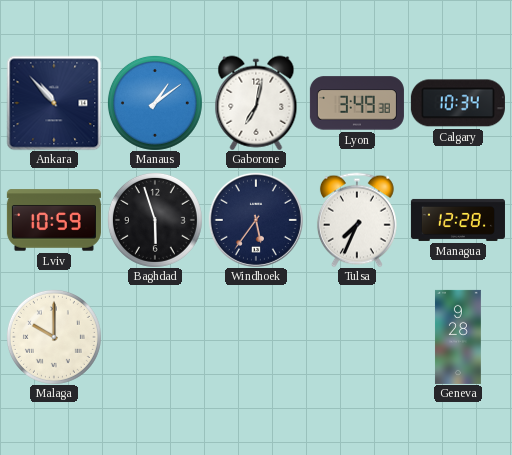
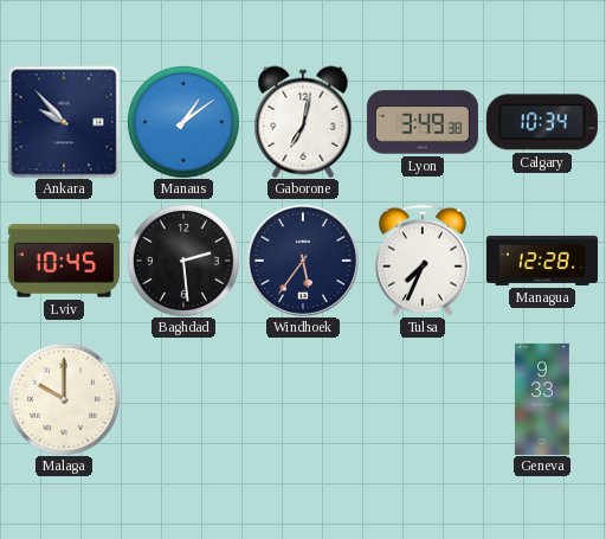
Ankara: 10:53 -> 9:53
Lviv: 10:59 -> 10:45
Baghdad: 5:57 -> 2:29
Geneva: 9:28 -> 9:33
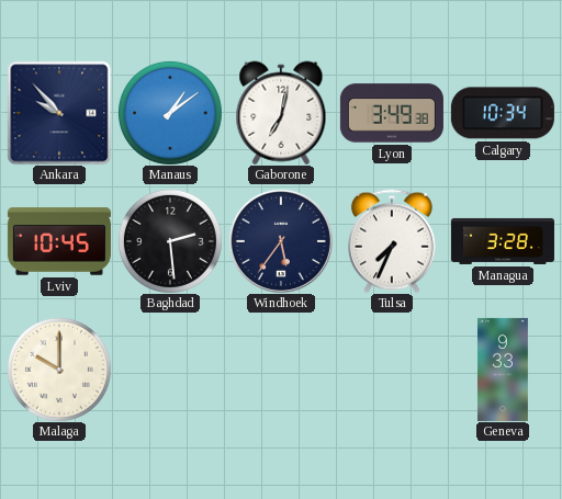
Managua: 12:28 -> 3:28
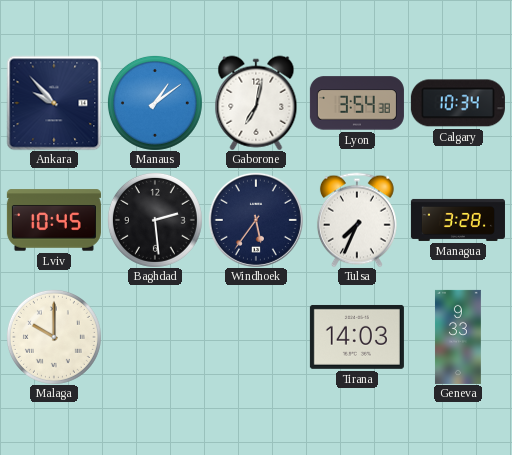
Lyon: 3:49 -> 3:54
Tirana: none -> 14:03
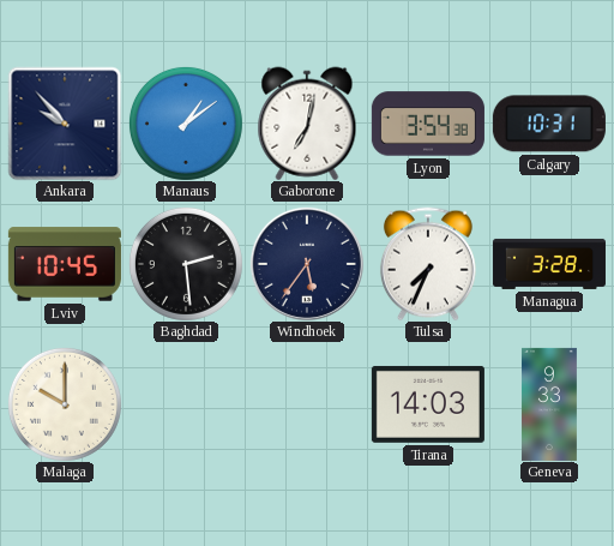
Calgary: 10:34 -> 10:31
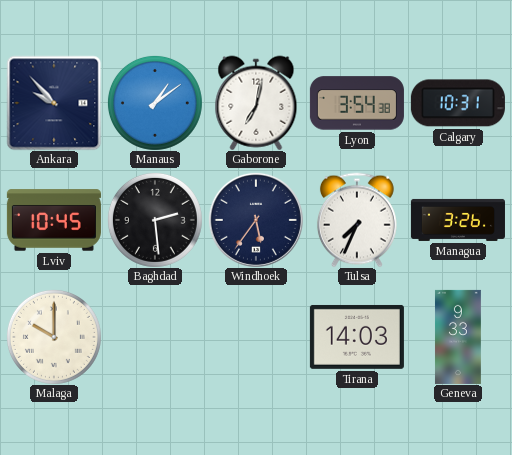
Managua: 3:28 -> 3:26
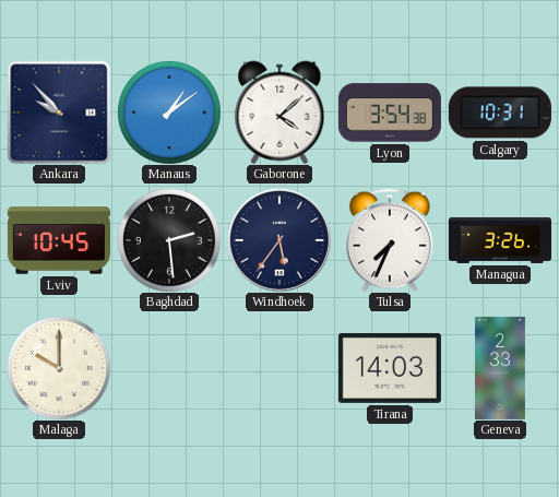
Gaborone: 7:02 -> 4:08
Geneva: 9:33 -> 2:33
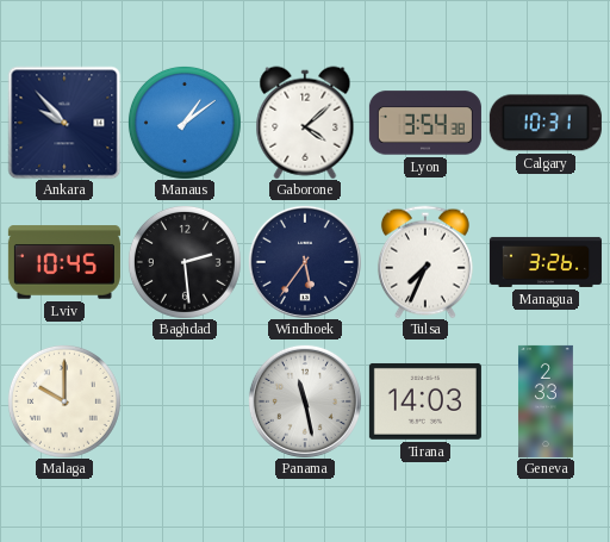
Panama: none -> 11:28
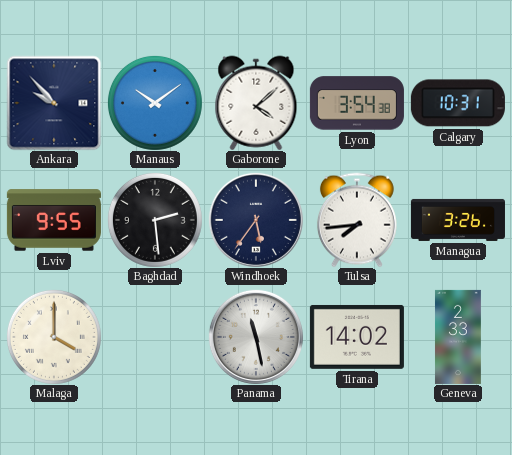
Manaus: 1:09 -> 10:09
Lviv: 10:45 -> 9:55
Tulsa: 7:34 -> 7:44
Malaga: 10:00 -> 4:00
Tirana: 14:03 -> 14:02
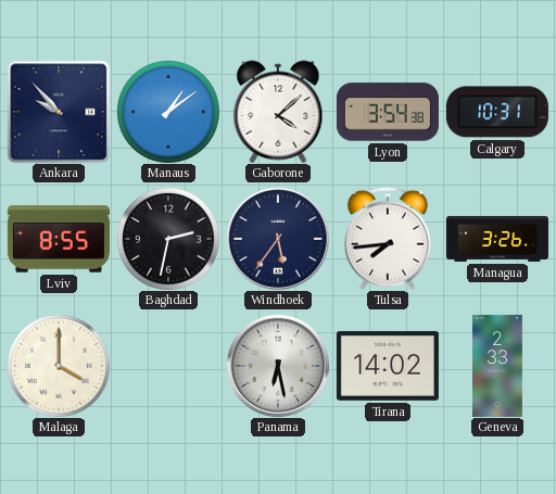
Manaus: 10:09 -> 1:09
Lviv: 9:55 -> 8:55
Baghdad: 2:29 -> 2:32
Panama: 11:28 -> 6:28
